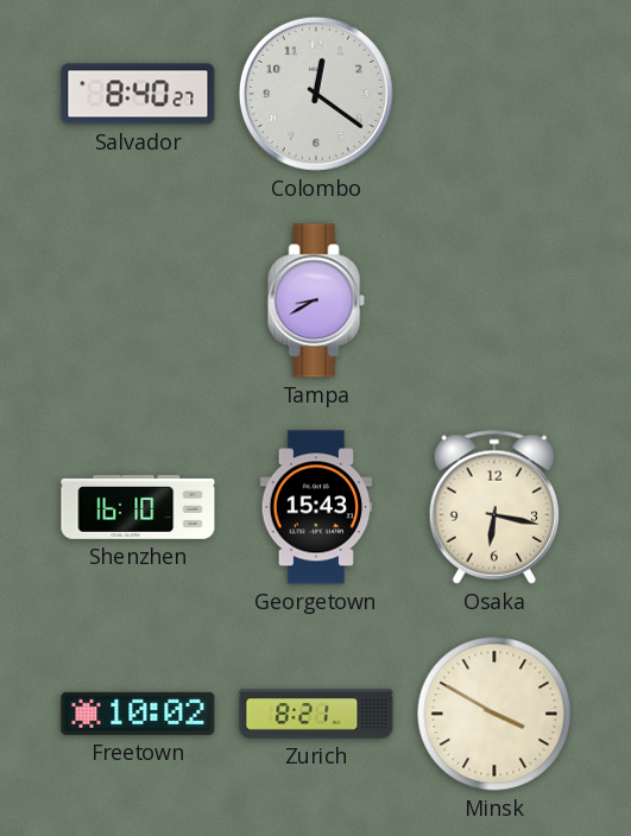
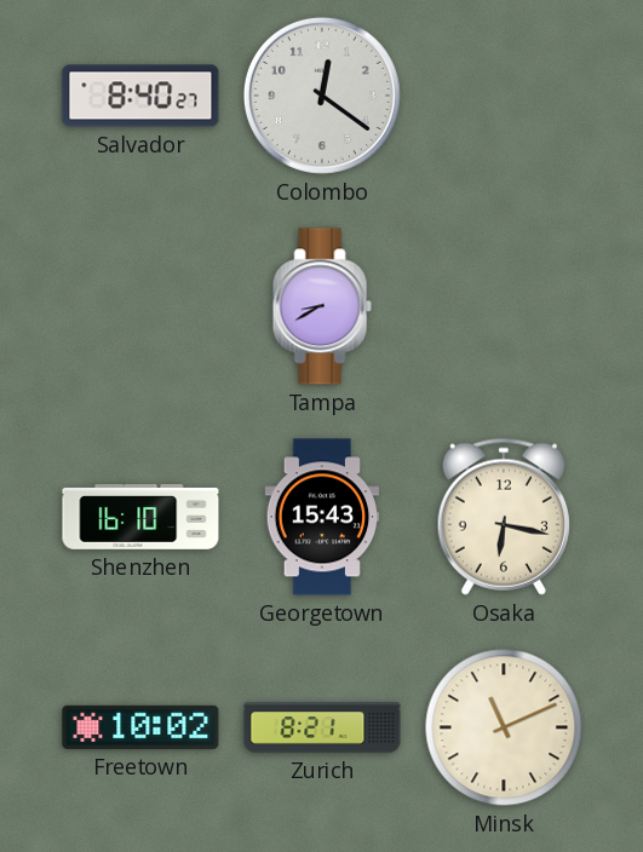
Minsk: 3:50 -> 11:11
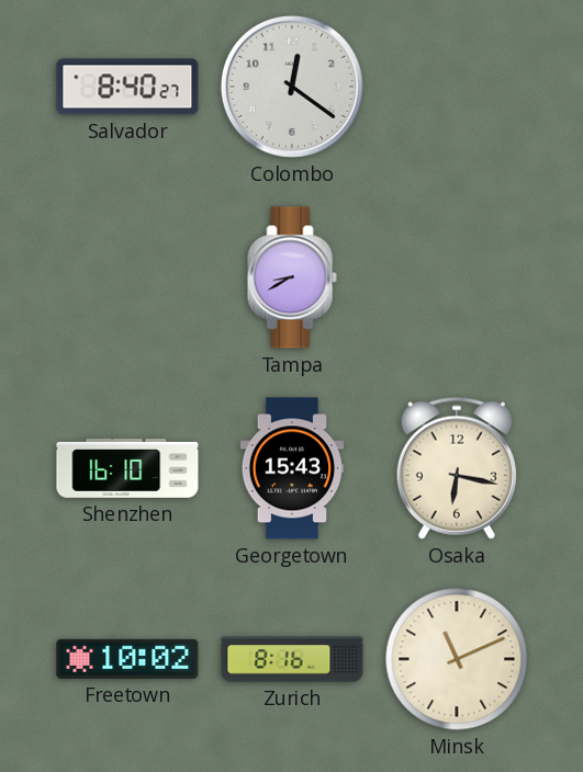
Zurich: 8:21 -> 8:16
